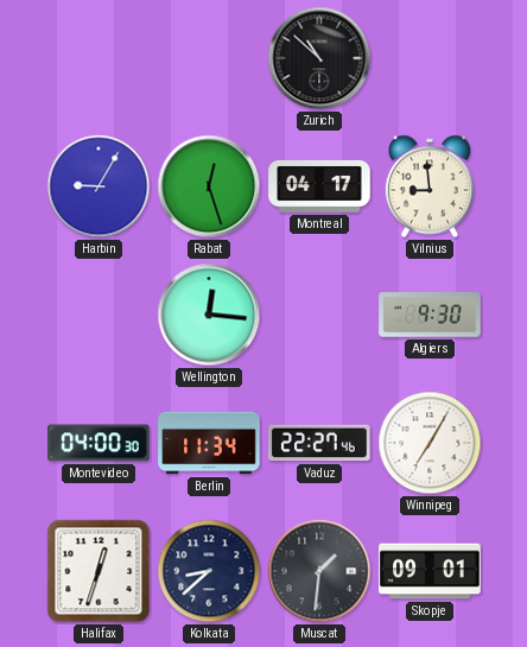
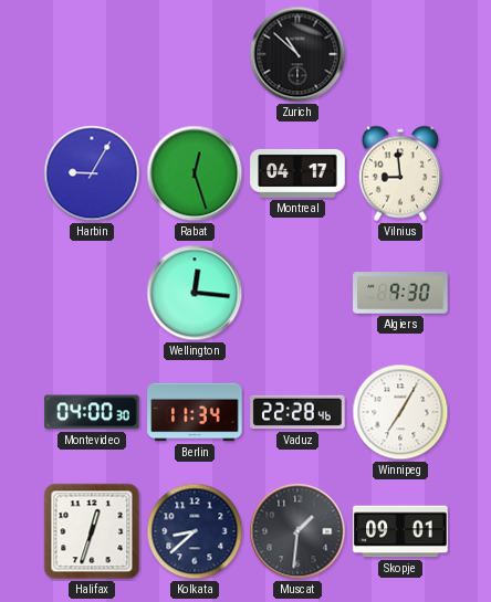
Vaduz: 22:27 -> 22:28
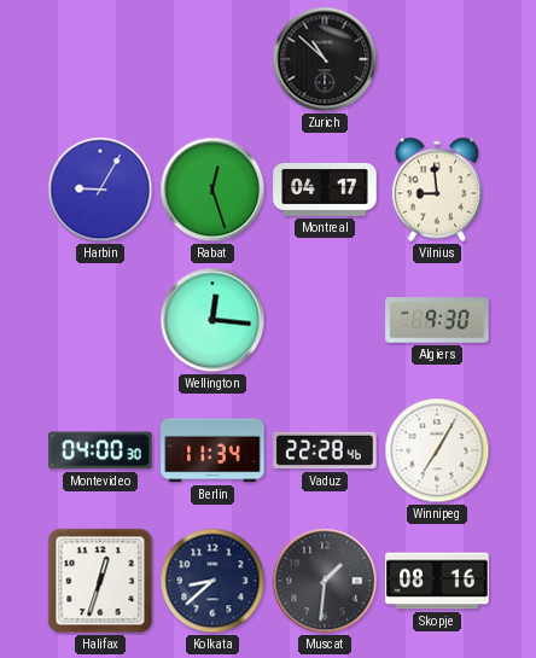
Skopje: 09:01 -> 08:16
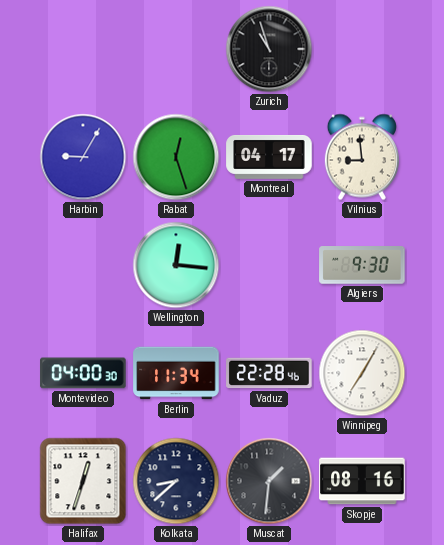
Zurich: 10:52 -> 10:57
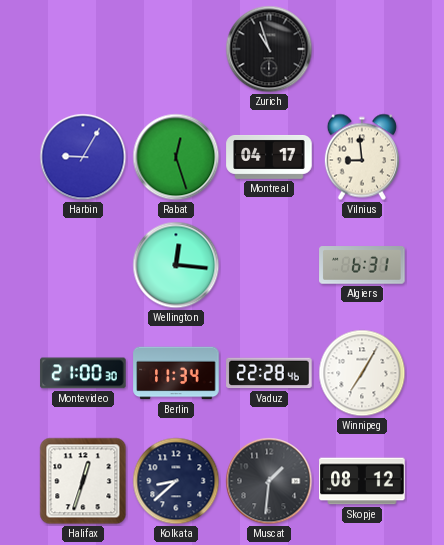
Algiers: 9:30 -> 6:31
Montevideo: 04:00 -> 21:00
Skopje: 08:16 -> 08:12
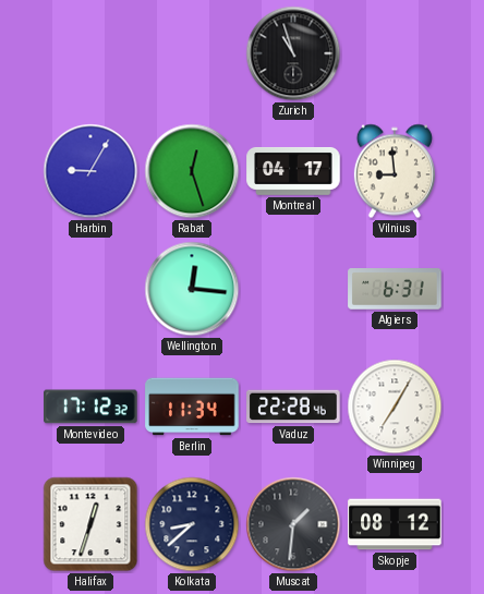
Montevideo: 21:00 -> 17:12
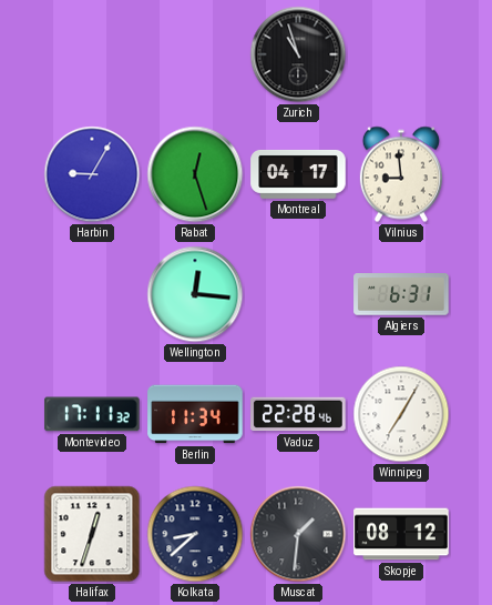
Montevideo: 17:12 -> 17:11
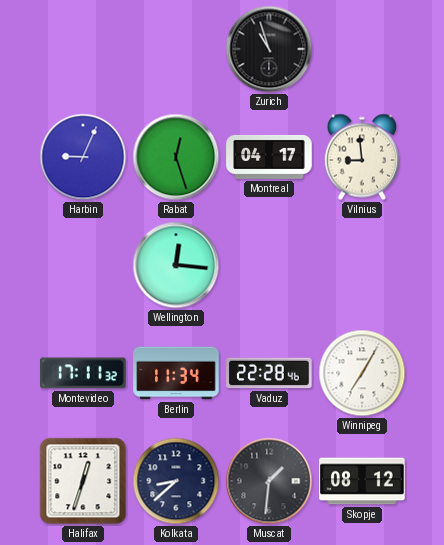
Harbin: 9:05 -> 9:04
Algiers: 6:31 -> none
